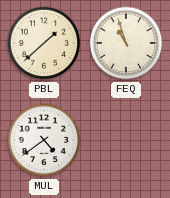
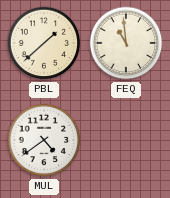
FEQ: 10:57 -> 10:59
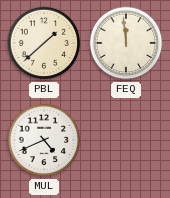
FEQ: 10:59 -> 11:59
MUL: 4:39 -> 4:41
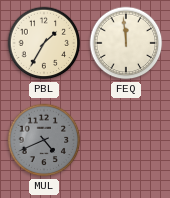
PBL: 1:38 -> 1:35
MUL dial: white -> grey
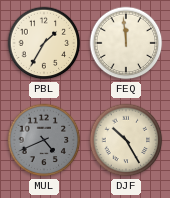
DJF: none -> 10:25
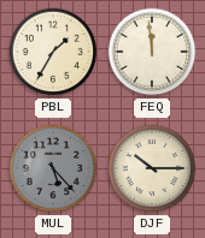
MUL: 4:41 -> 5:23
DJF: 10:25 -> 10:15
